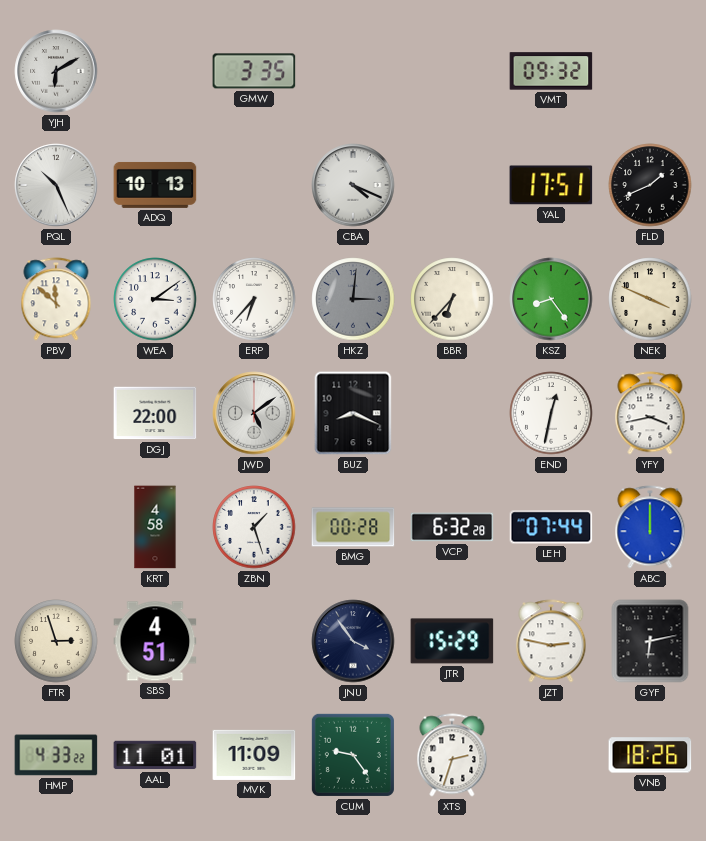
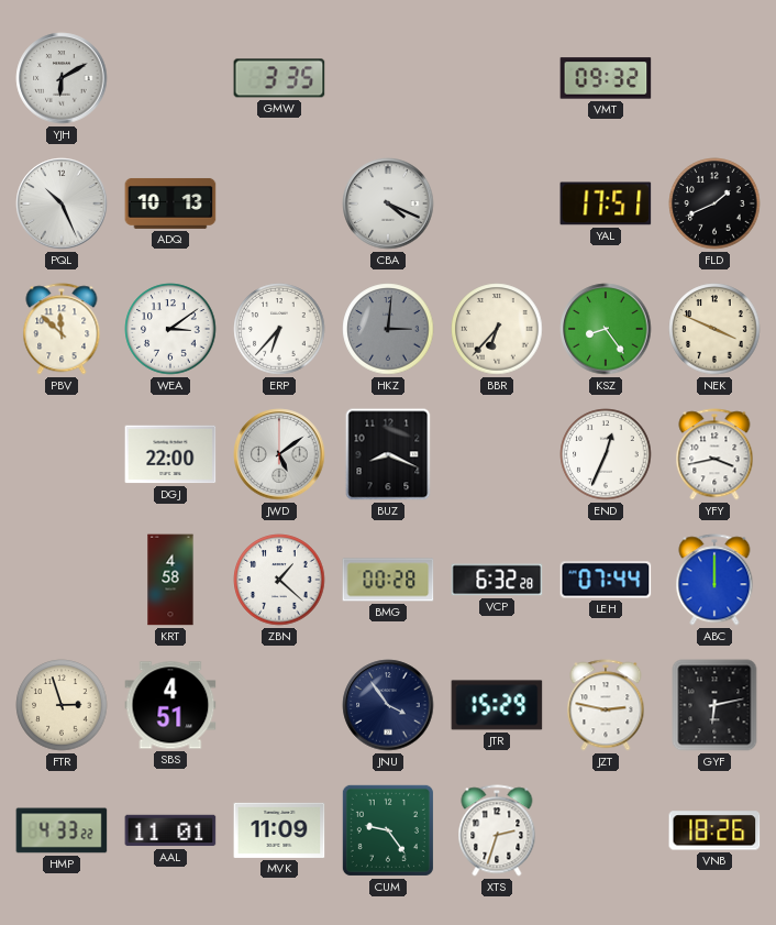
END: 12:32 -> 12:34
ZBN: 1:27 -> 1:22
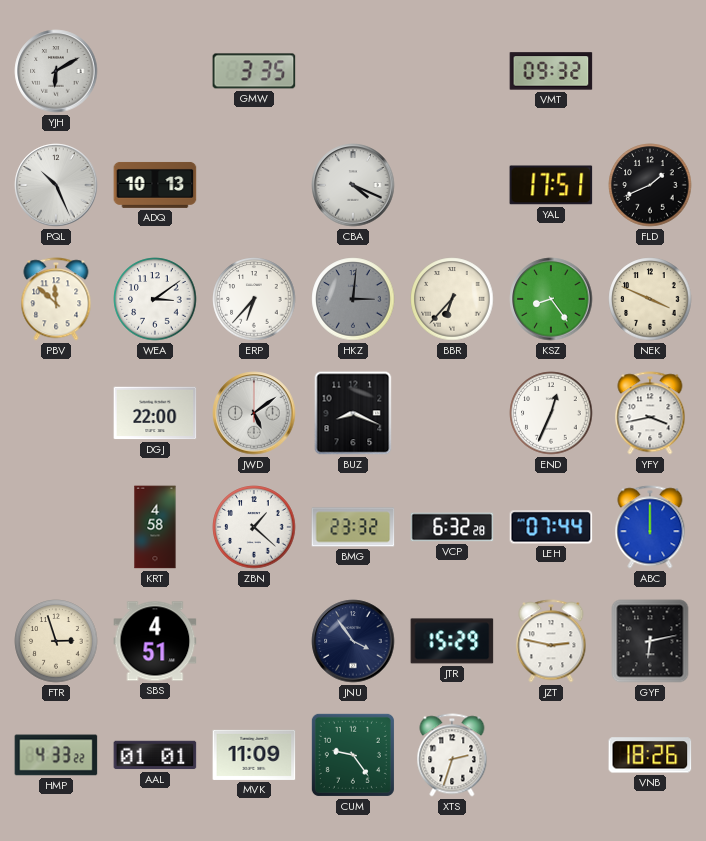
BMG: 00:28 -> 23:32
AAL: 11:01 -> 01:01
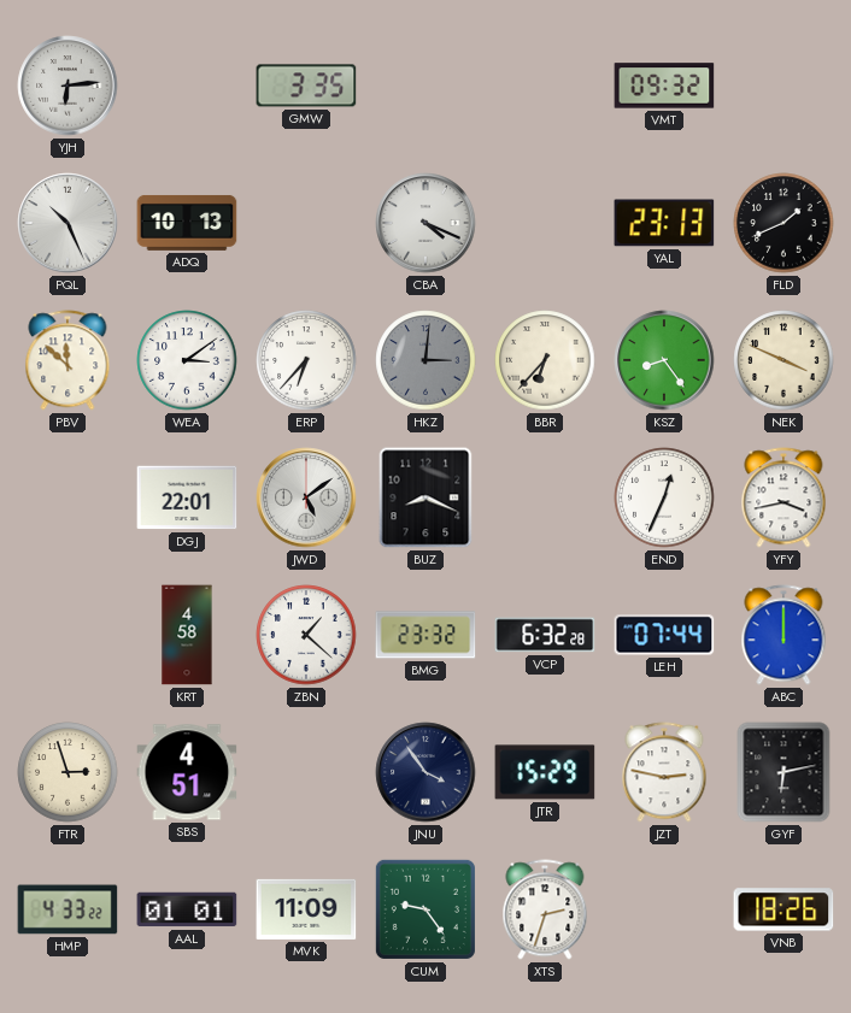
YJH: 6:10 -> 6:14
YAL: 17:51 -> 23:13
DGJ: 22:00 -> 22:01
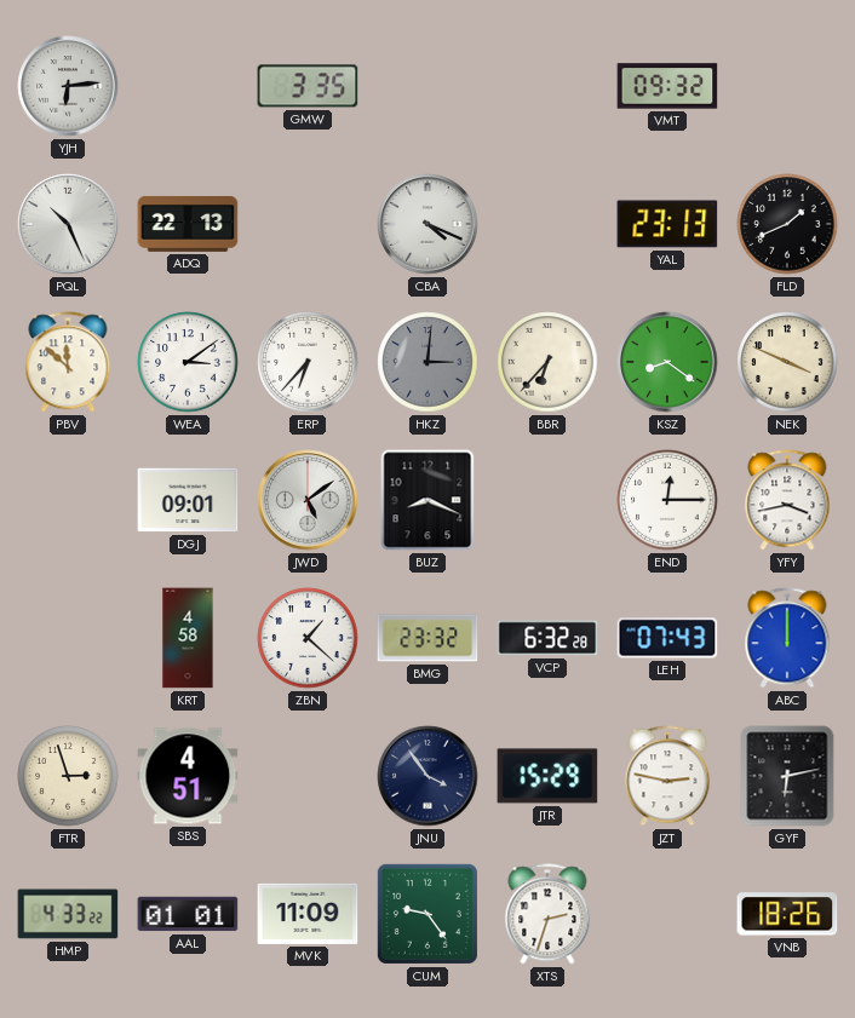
ADQ: 10:13 -> 22:13
KSZ: 8:24 -> 8:21
DGJ: 22:01 -> 09:01
END: 12:34 -> 12:15
LEH: 07:44 -> 07:43
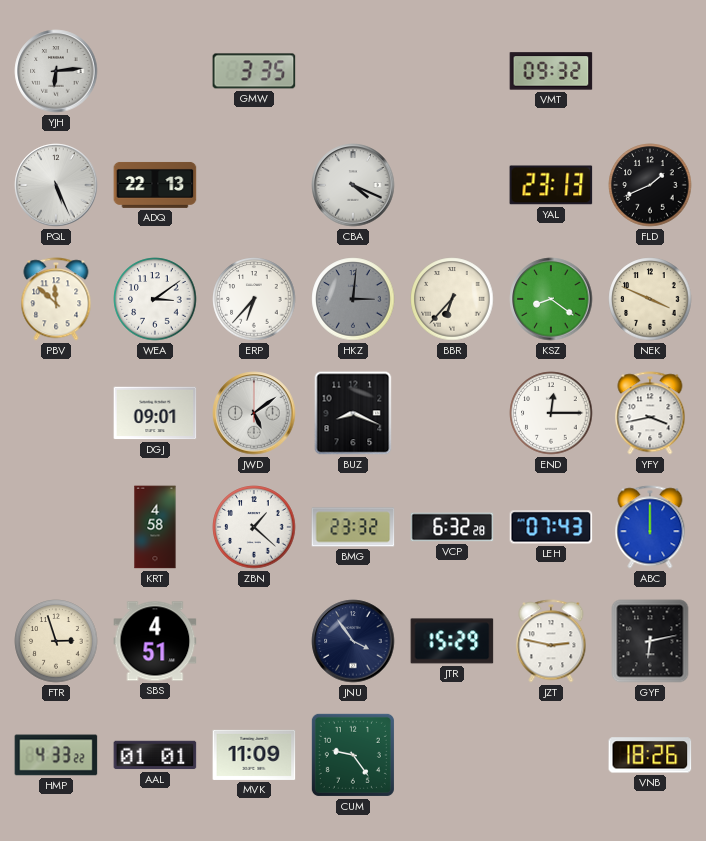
PQL: 10:26 -> 5:26
XTS: 2:33 -> none
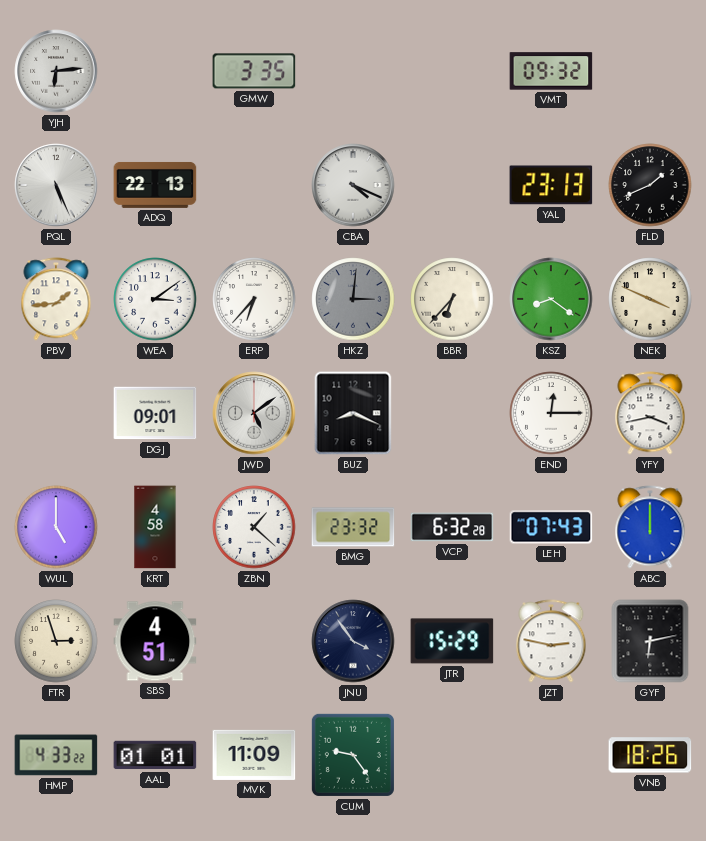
PBV: 11:52 -> 1:44
WUL: none -> 5:00
